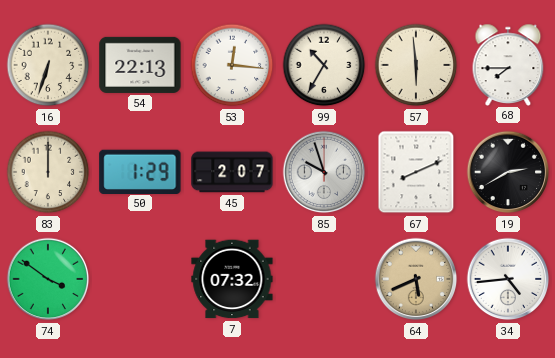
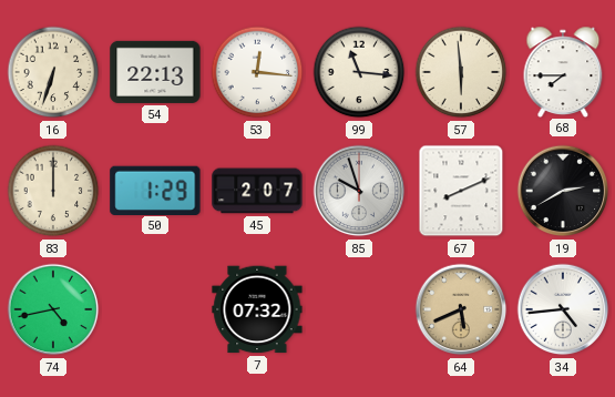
99: 10:35 -> 11:16
74: 3:51 -> 4:43
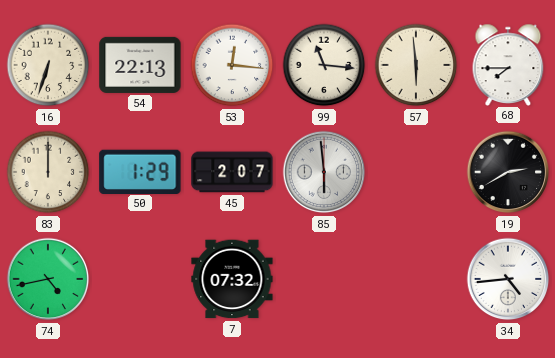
85: 9:57 -> 5:59
67: 8:11 -> none
64: 5:41 -> none
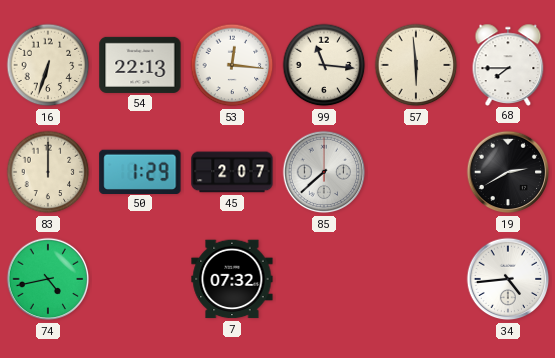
85: 5:59 -> 7:38
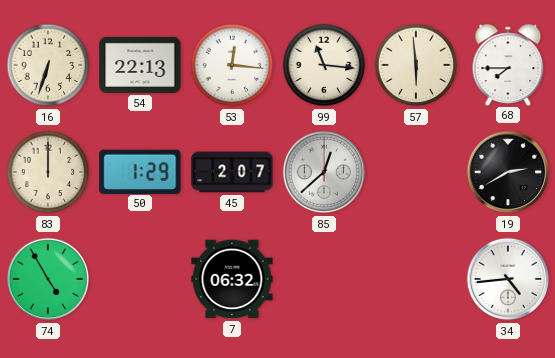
85: 7:38 -> 12:38
74: 4:43 -> 4:55
7: 07:32 -> 06:32
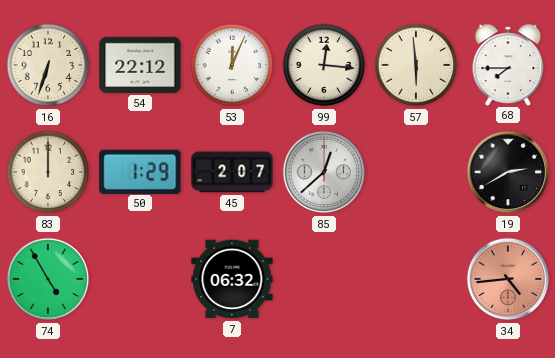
54: 22:13 -> 22:12
53: 12:16 -> 12:04
99: 11:16 -> 12:16
34 dial: white -> salmon
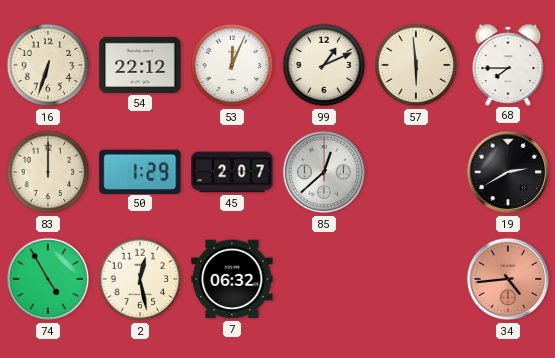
99: 12:16 -> 1:11
2: none -> 12:28
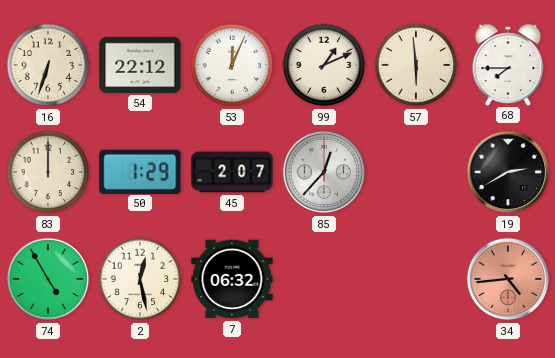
85: 12:38 -> 12:37
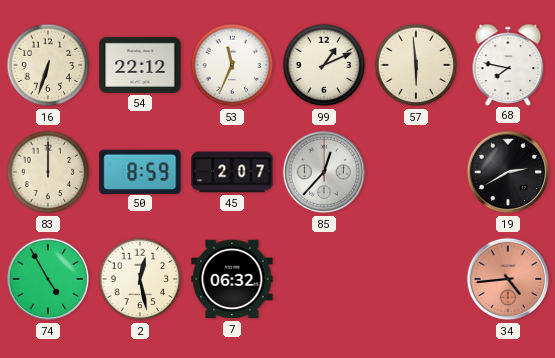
53: 12:04 -> 11:34
68: 7:45 -> 7:47
50: 1:29 -> 8:59
